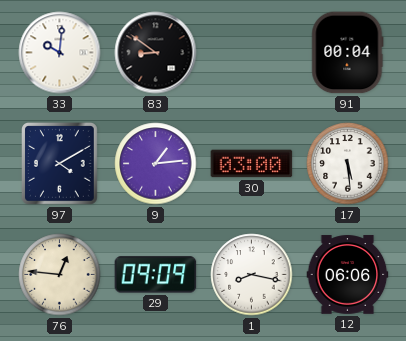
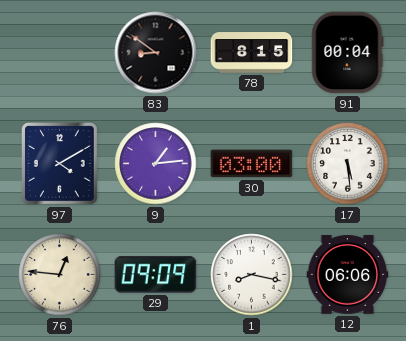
33: 10:01 -> none
78: none -> 8:15
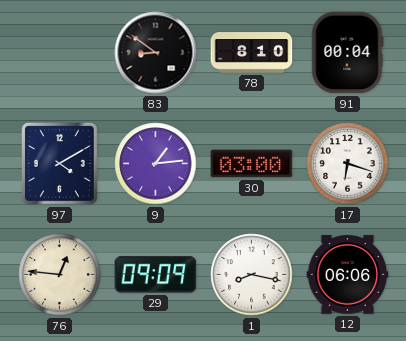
78: 8:15 -> 8:10
17: 5:29 -> 6:18
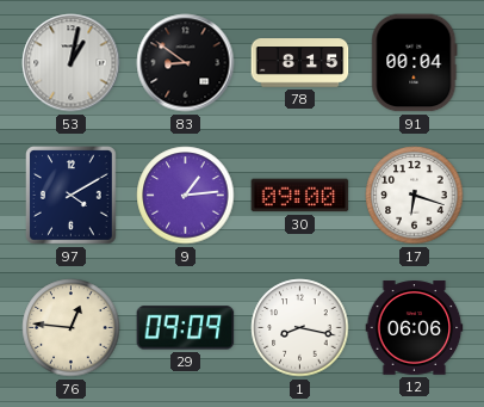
53: none -> 1:02
78: 8:10 -> 8:15
30: 03:00 -> 09:00
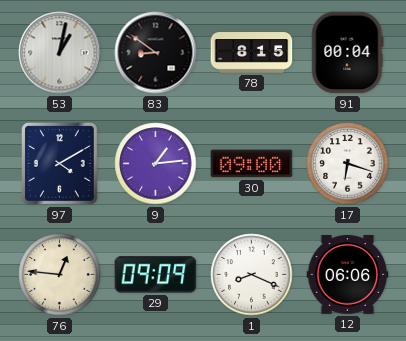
1: 8:17 -> 8:19
